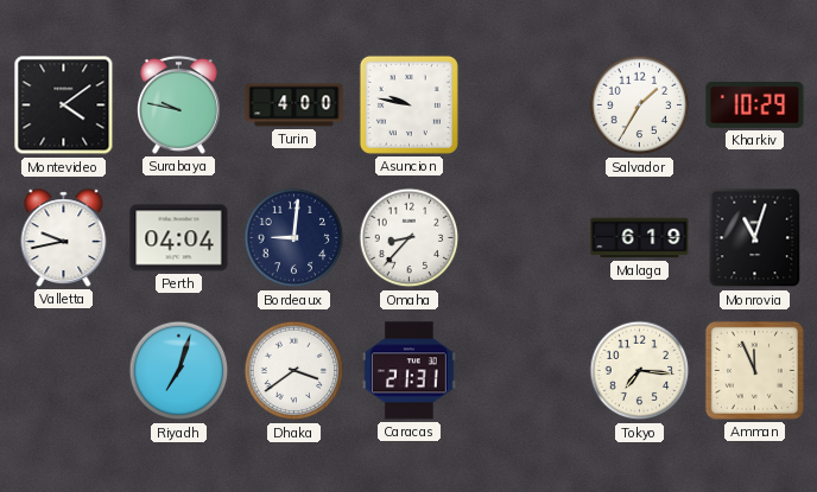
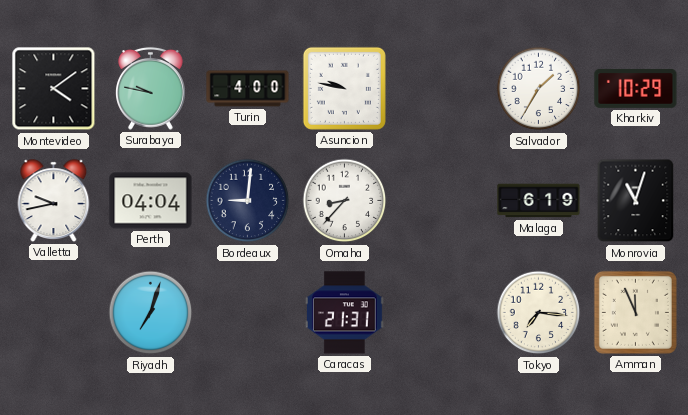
Dhaka: 3:39 -> none
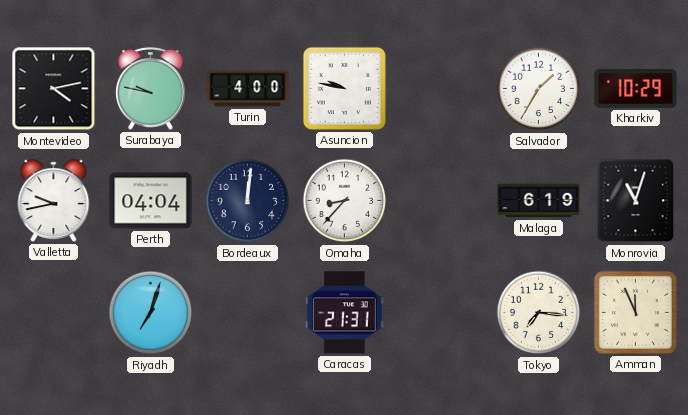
Montevideo: 4:09 -> 4:13
Bordeaux: 9:01 -> 12:01
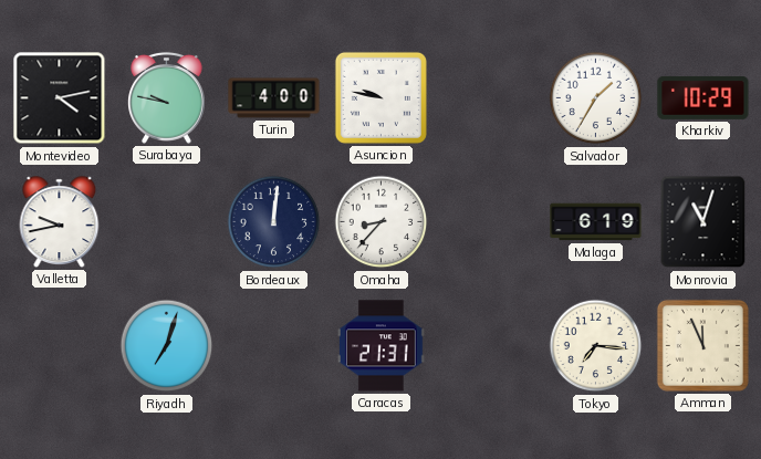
Perth: 04:04 -> none
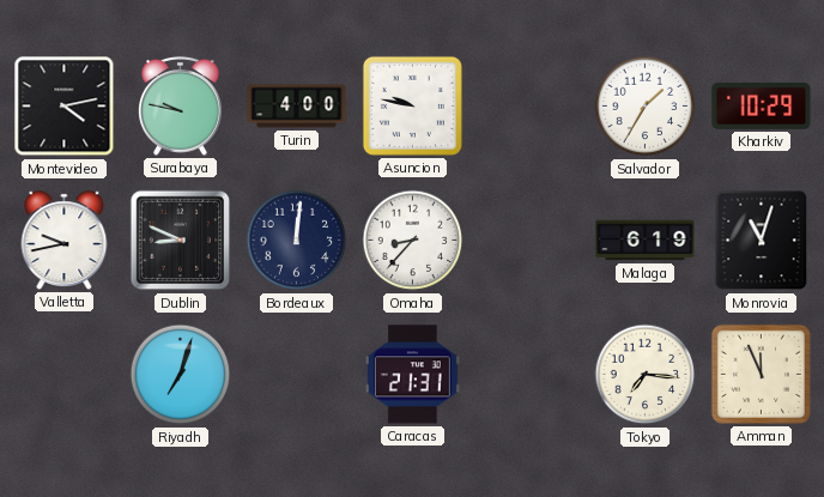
Dublin: none -> 8:49
